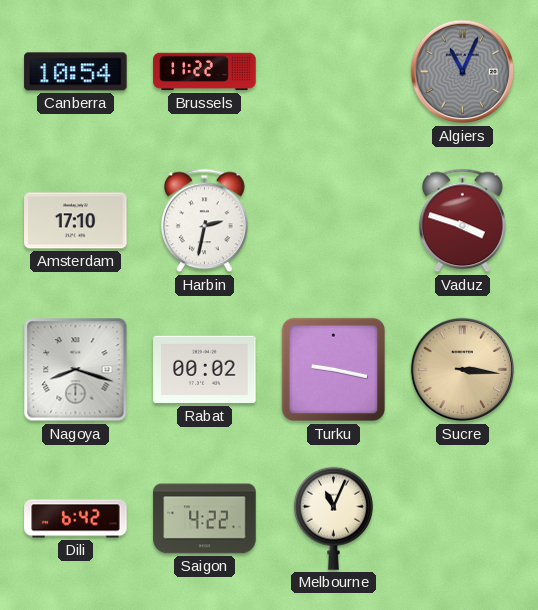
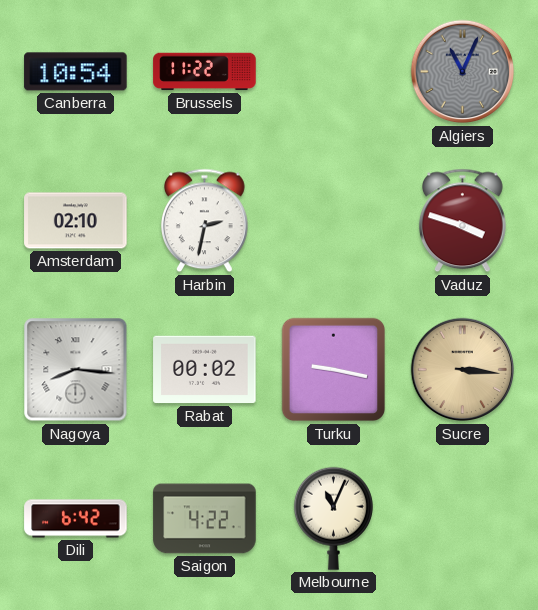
Amsterdam: 17:10 -> 02:10
Nagoya: 8:18 -> 8:16
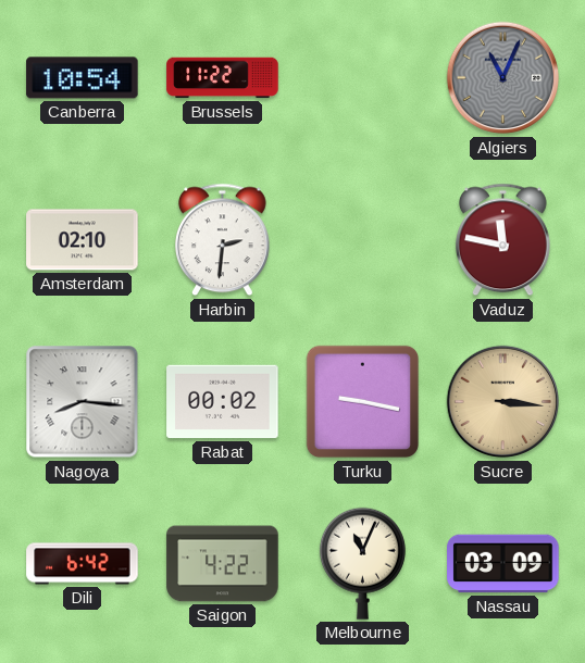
Harbin: 2:32 -> 2:31
Vaduz: 3:48 -> 11:47
Nassau: none -> 03:09
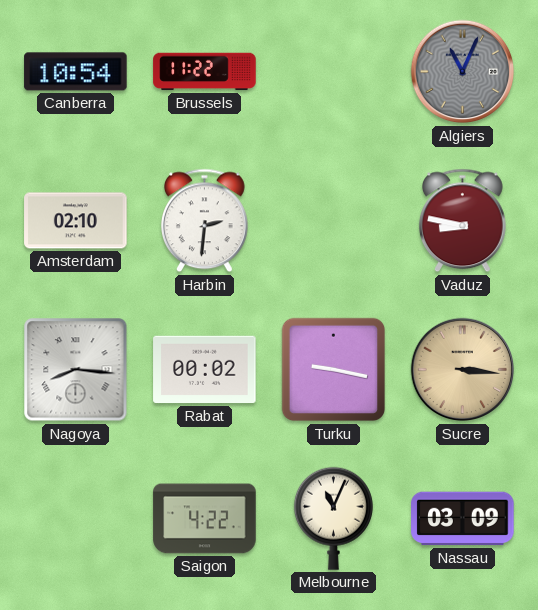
Vaduz: 11:47 -> 8:47
Dili: 6:42 -> none
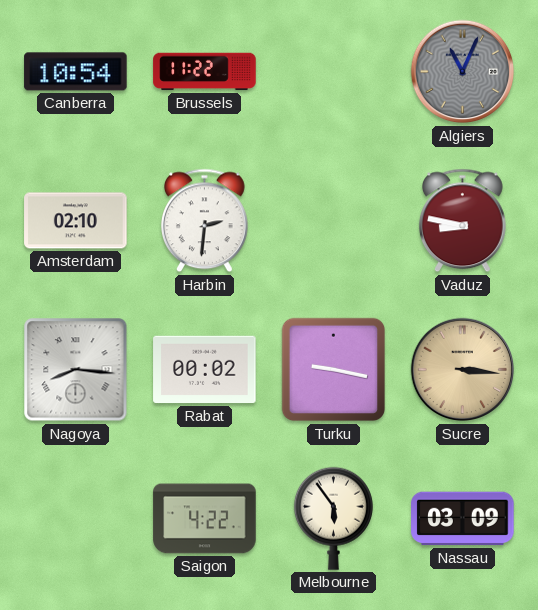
Melbourne: 11:04 -> 5:54
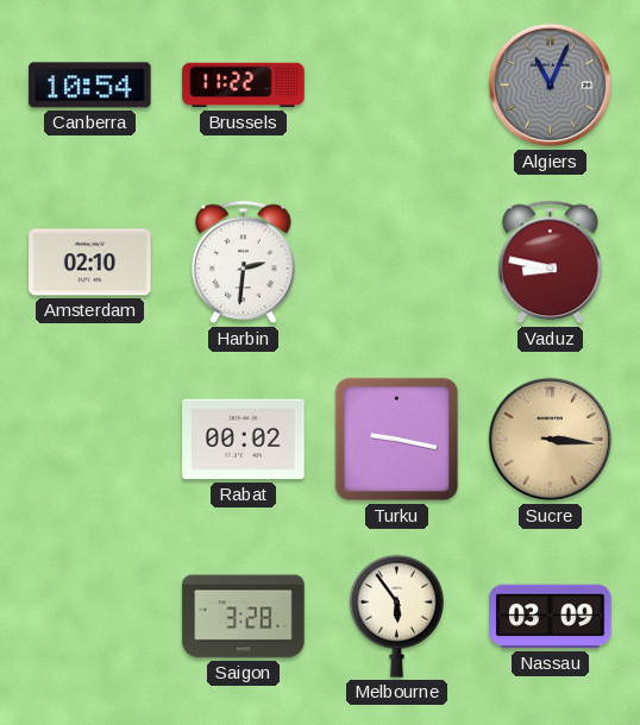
Nagoya: 8:16 -> none
Saigon: 4:22 -> 3:28
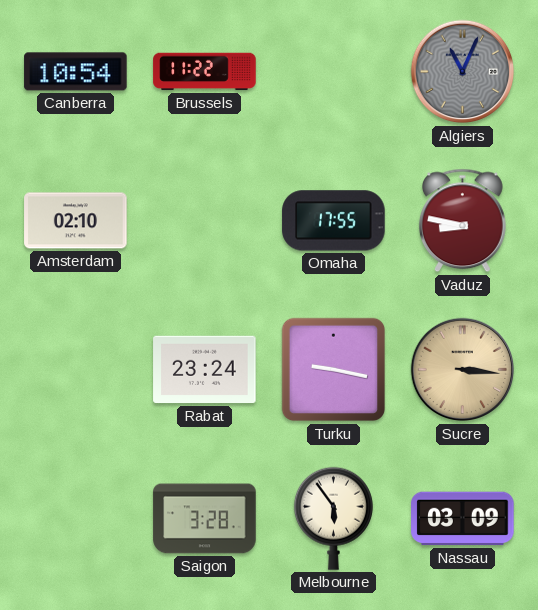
Harbin: 2:31 -> none
Omaha: none -> 17:55
Rabat: 00:02 -> 23:24
